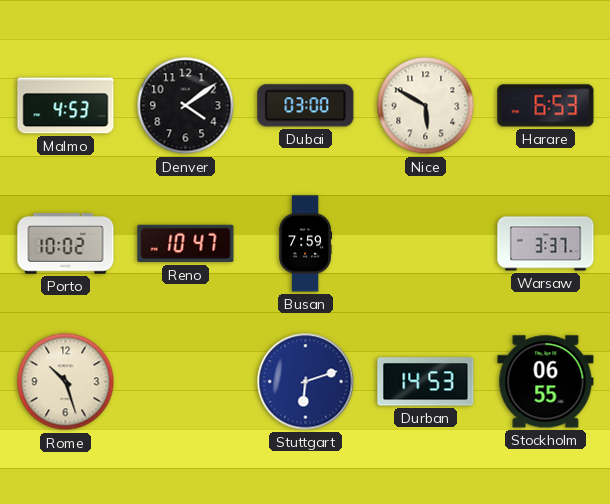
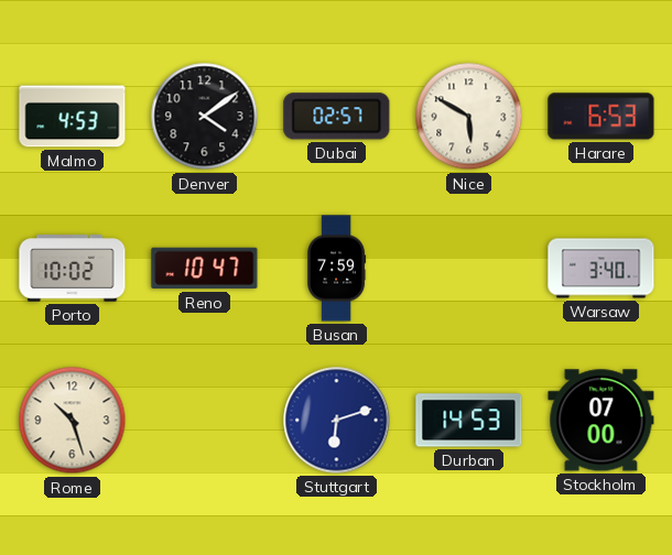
Dubai: 03:00 -> 02:57
Warsaw: 3:37 -> 3:40
Stockholm: 06:55 -> 07:00
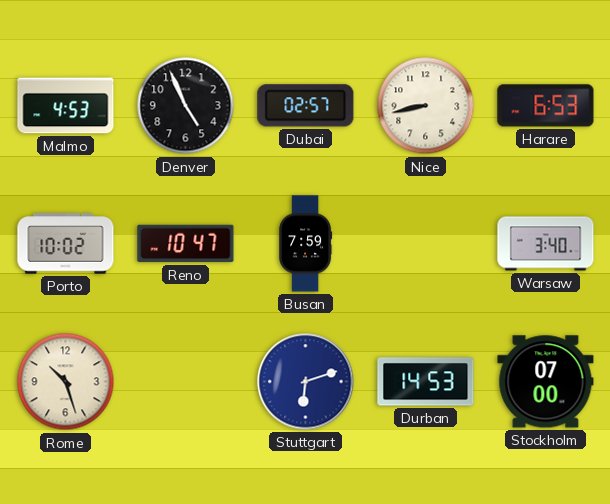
Denver: 4:09 -> 4:56
Nice: 5:50 -> 8:43
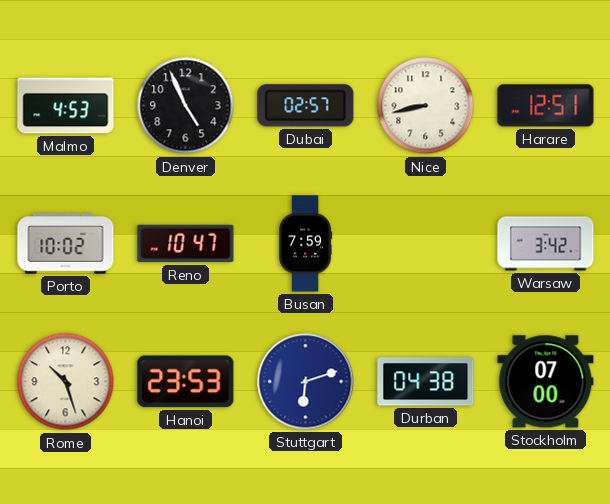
Harare: 6:53 -> 12:51
Warsaw: 3:40 -> 3:42
Hanoi: none -> 23:53
Durban: 14:53 -> 04:38
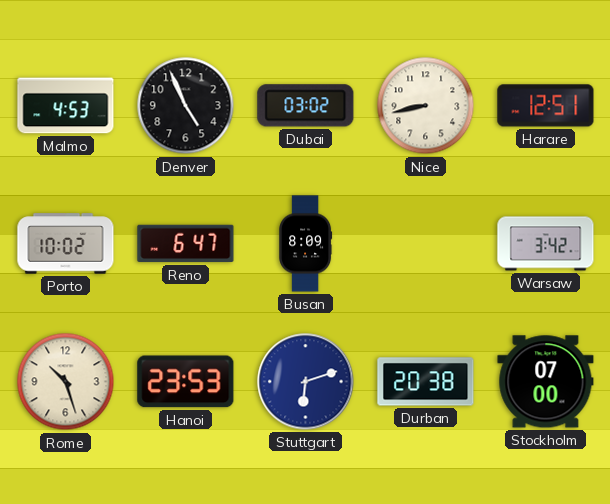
Dubai: 02:57 -> 03:02
Reno: 10:47 -> 6:47
Busan: 7:59 -> 8:09
Durban: 04:38 -> 20:38
